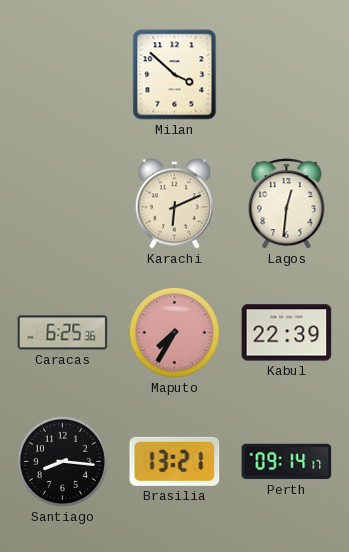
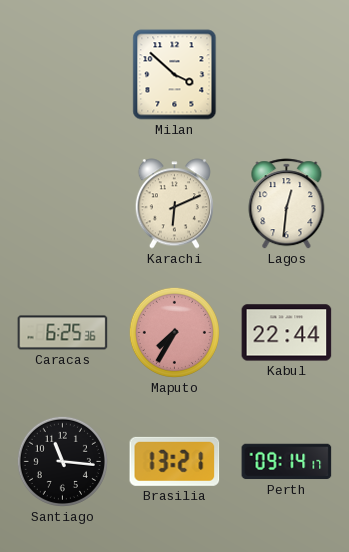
Kabul: 22:39 -> 22:44
Santiago: 8:16 -> 11:16
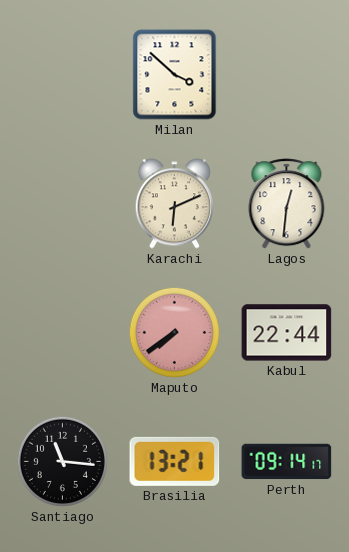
Caracas: 6:25 -> none
Maputo: 7:35 -> 7:39
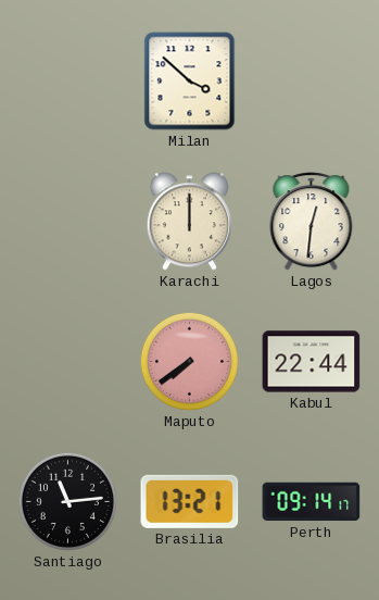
Karachi: 6:11 -> 12:00
Santiago: 11:16 -> 11:14
